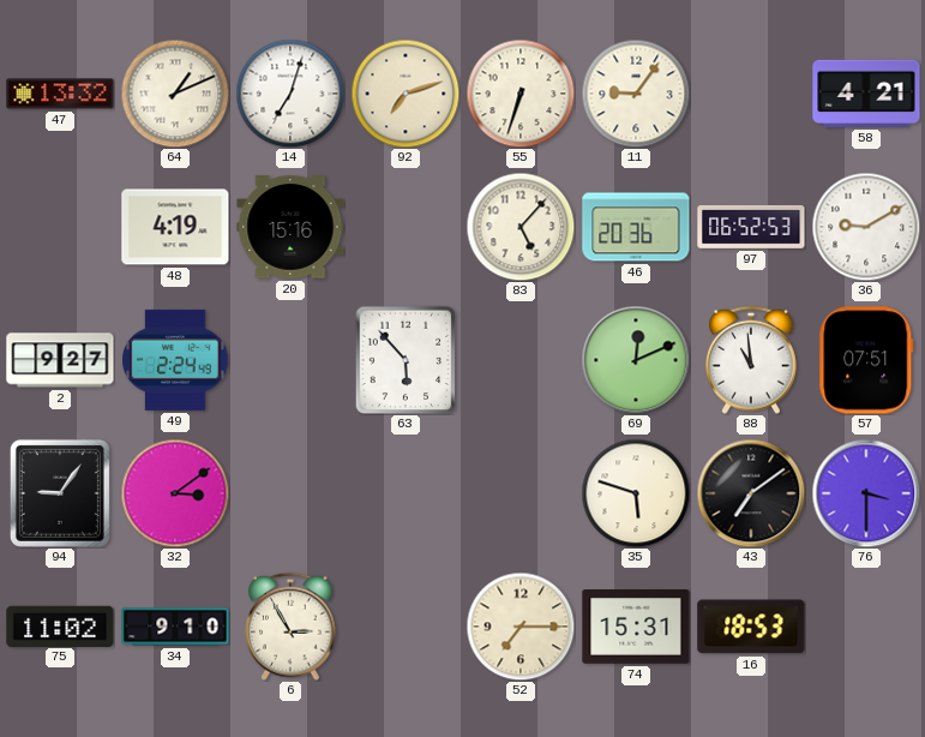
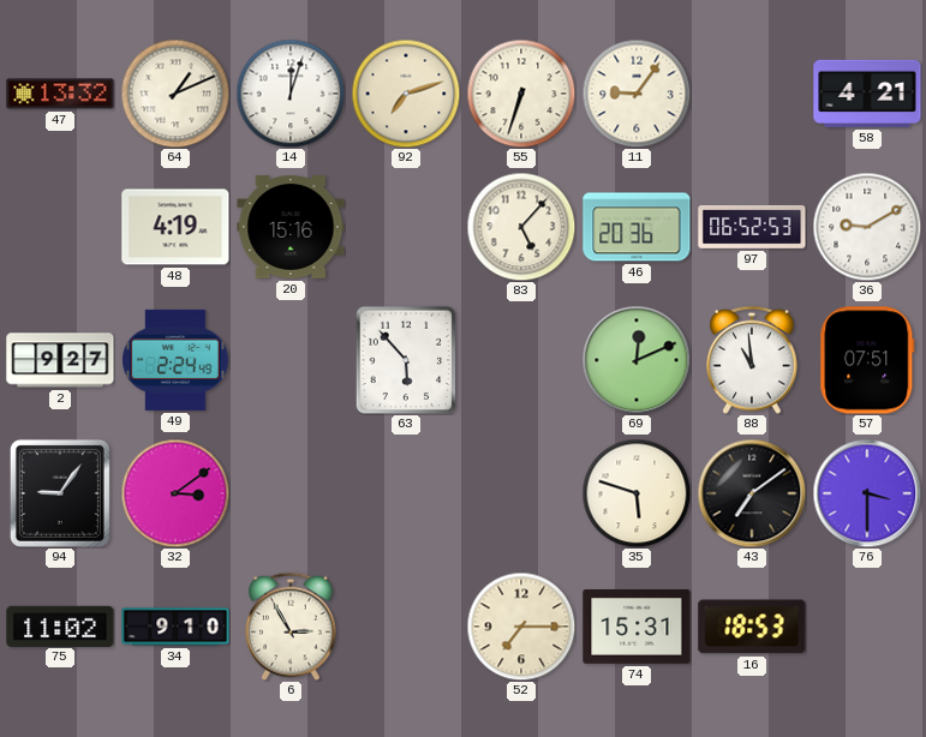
14: 7:03 -> 12:03
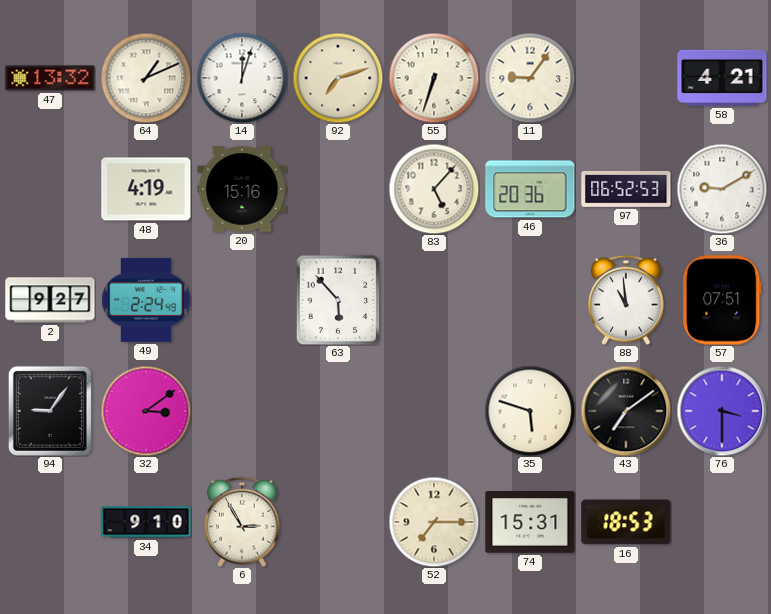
69: 12:11 -> none
75: 11:02 -> none
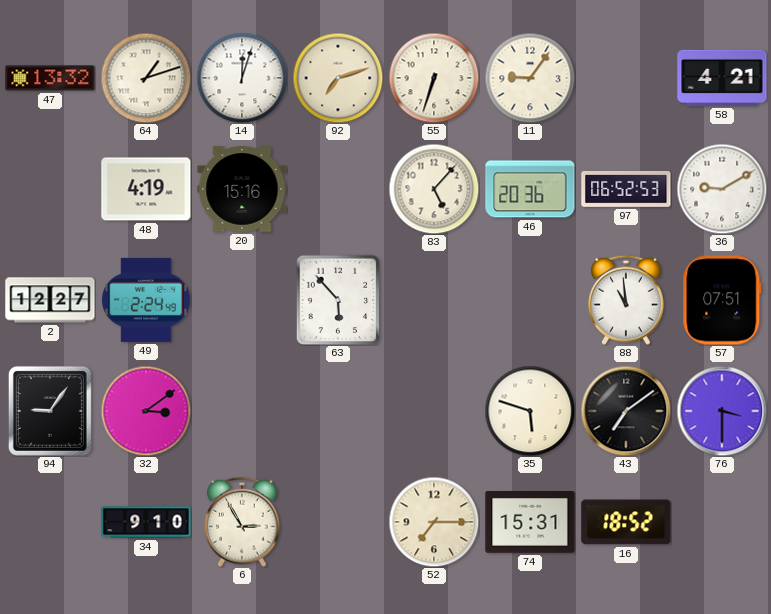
64: 1:11 -> 1:12
2: 9:27 -> 12:27
16: 18:53 -> 18:52
